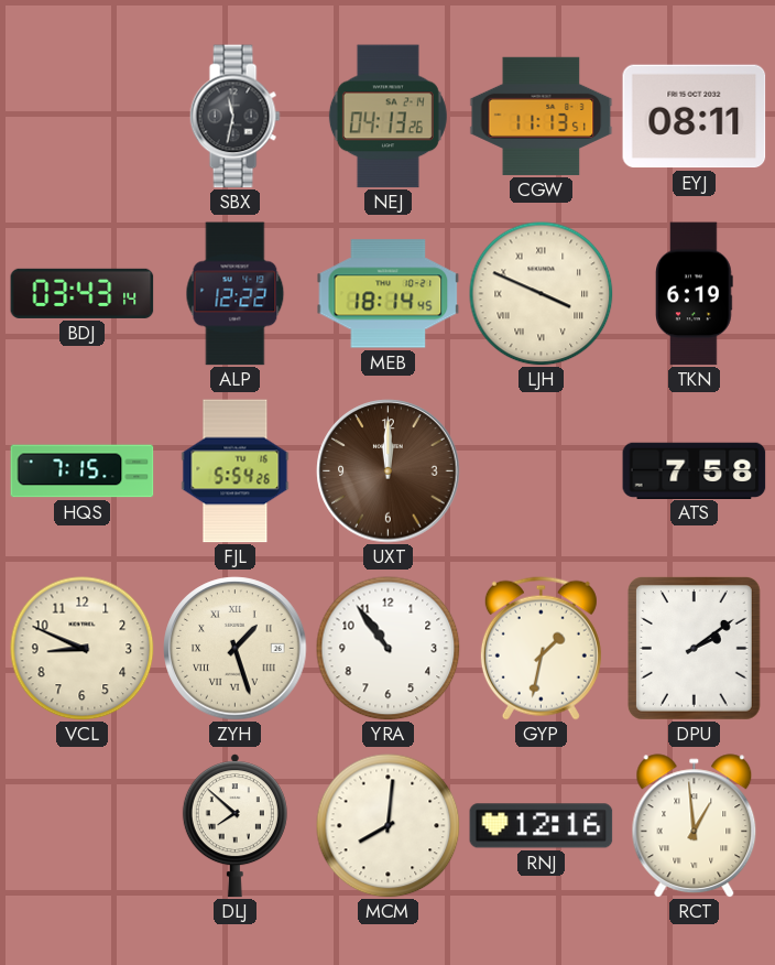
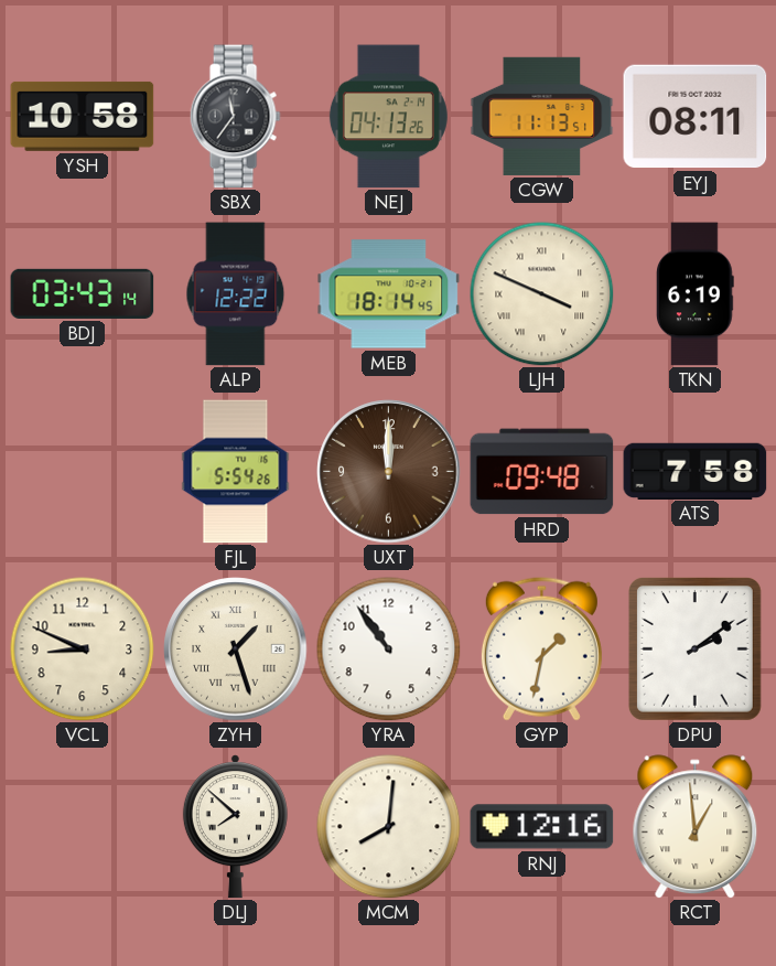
YSH: none -> 10:58
SBX: 11:32 -> 11:36
HQS: 7:15 -> none
HRD: none -> 09:48
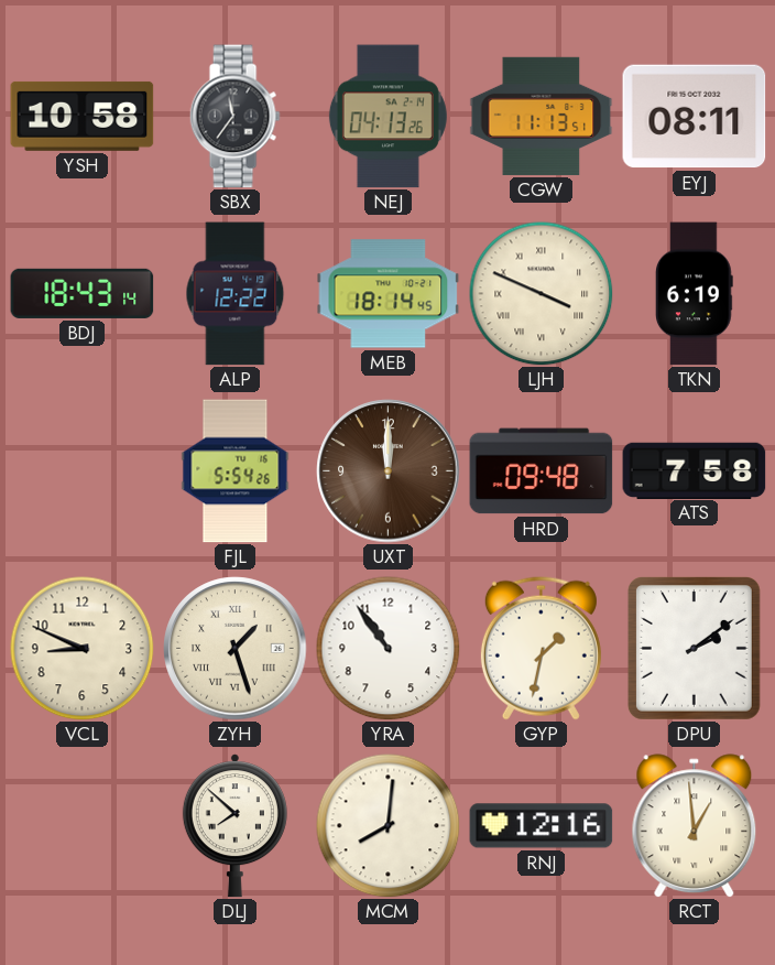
BDJ: 03:43 -> 18:43
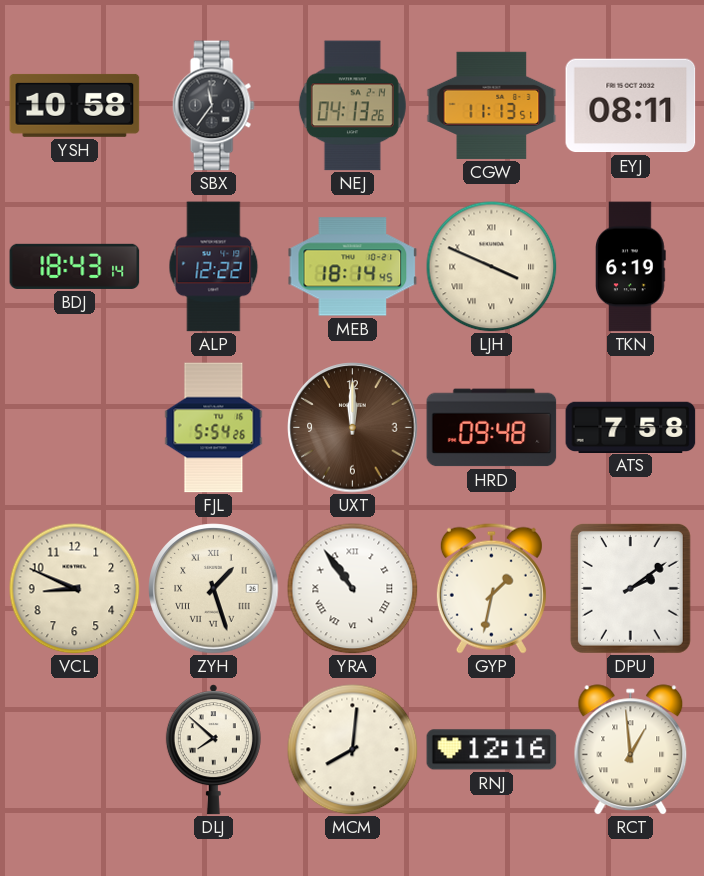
YRA numerals: Arabic -> Roman
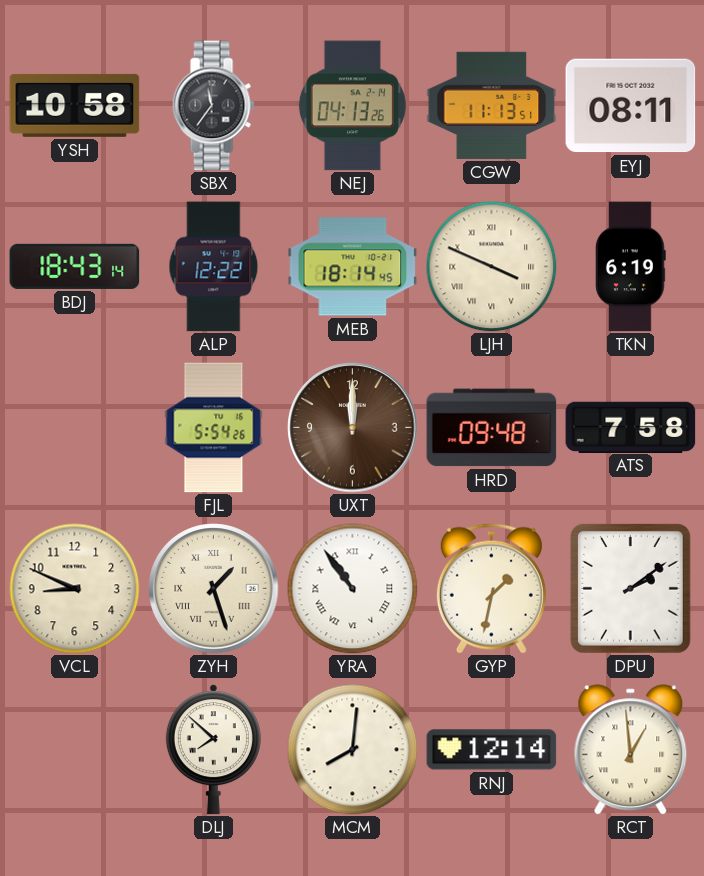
RNJ: 12:16 -> 12:14
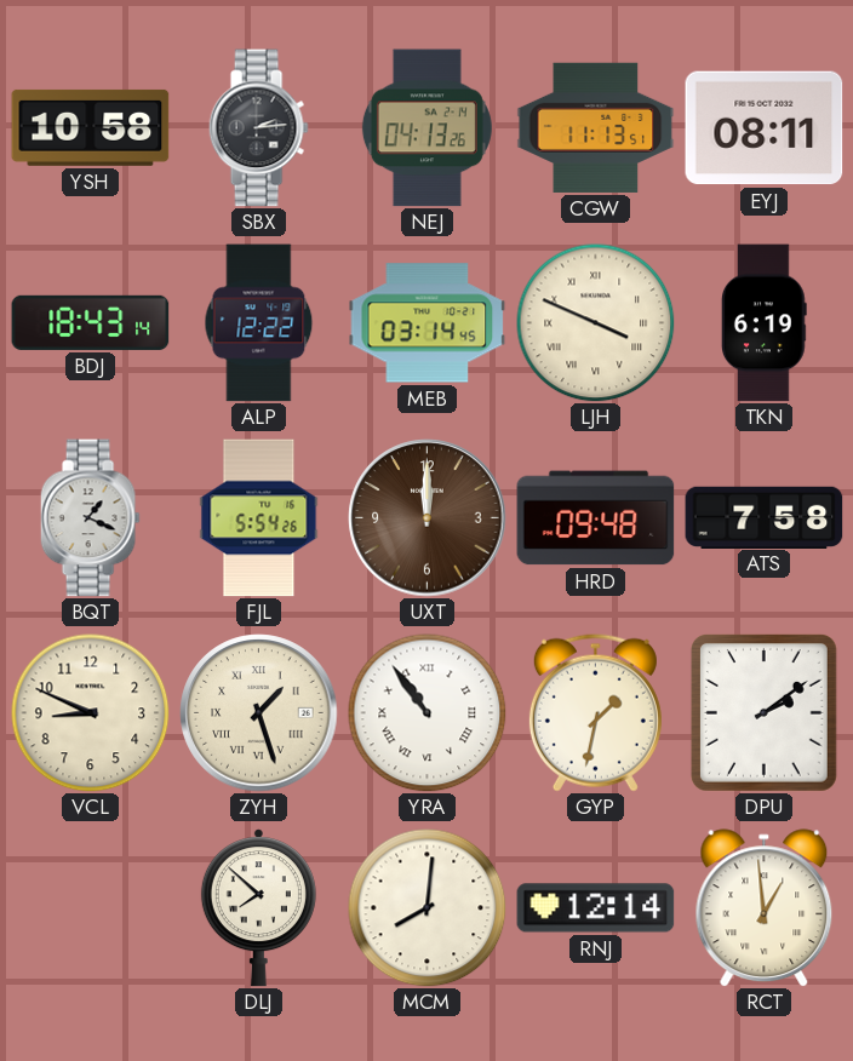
SBX: 11:36 -> 2:14
MEB: 18:14 -> 03:14
BQT: none -> 1:19
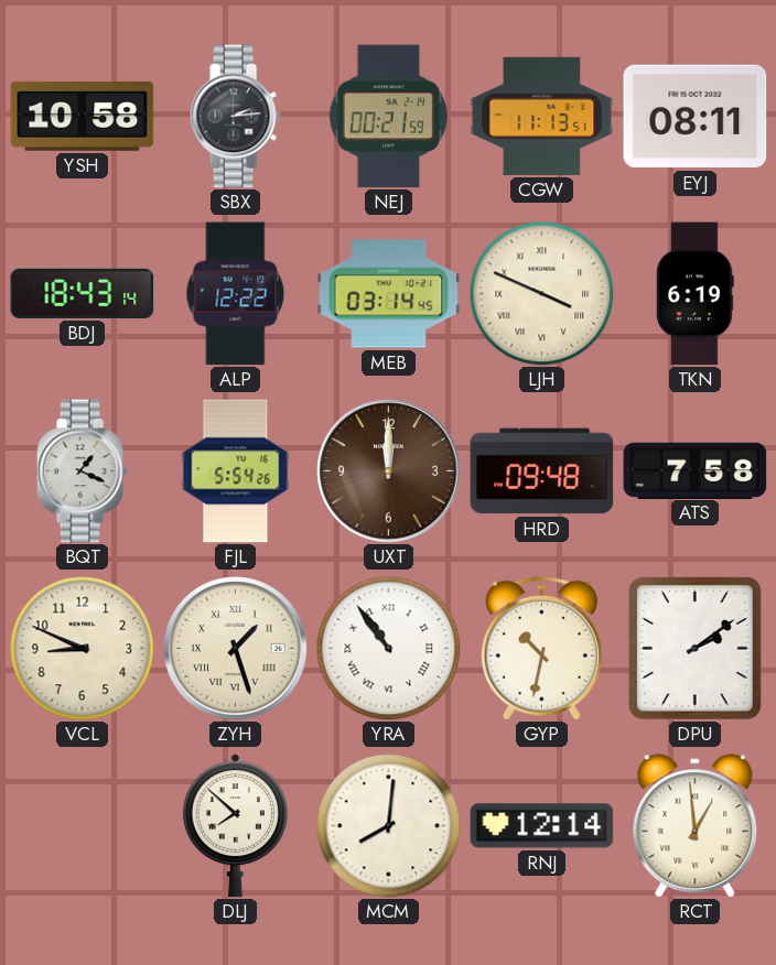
NEJ: 04:13 -> 00:21
GYP: 1:32 -> 10:32
